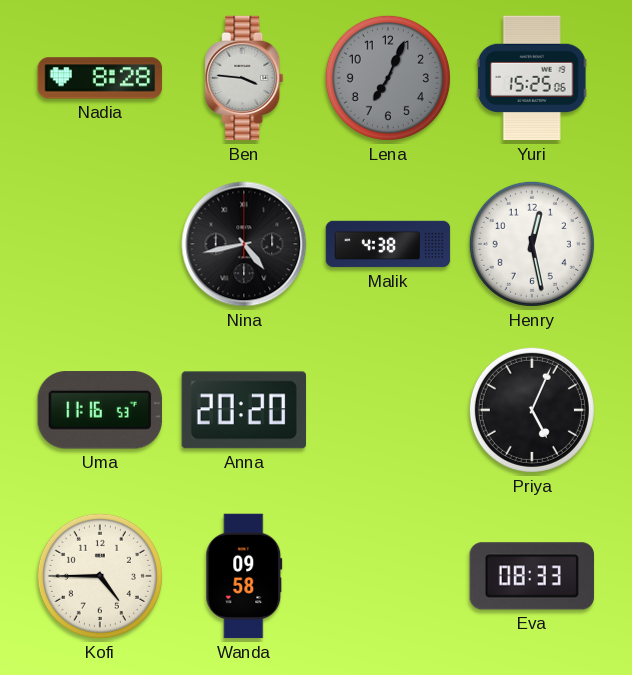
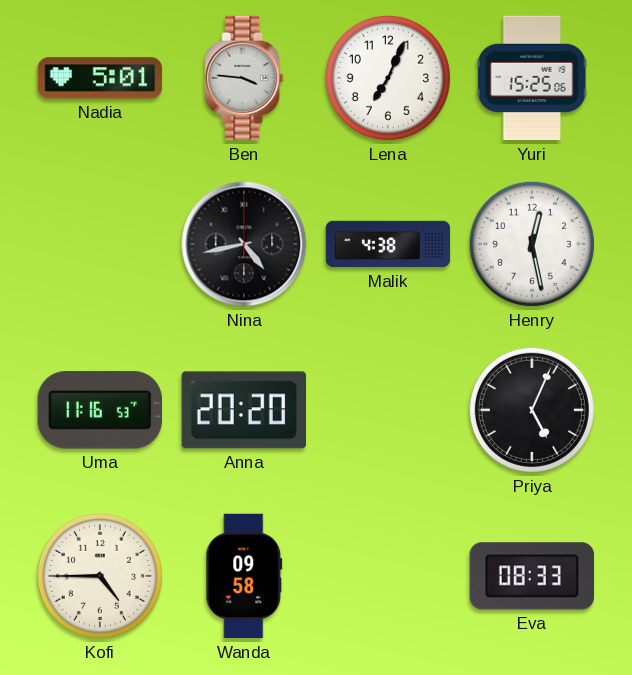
Nadia: 8:28 -> 5:01
Lena dial: grey -> white
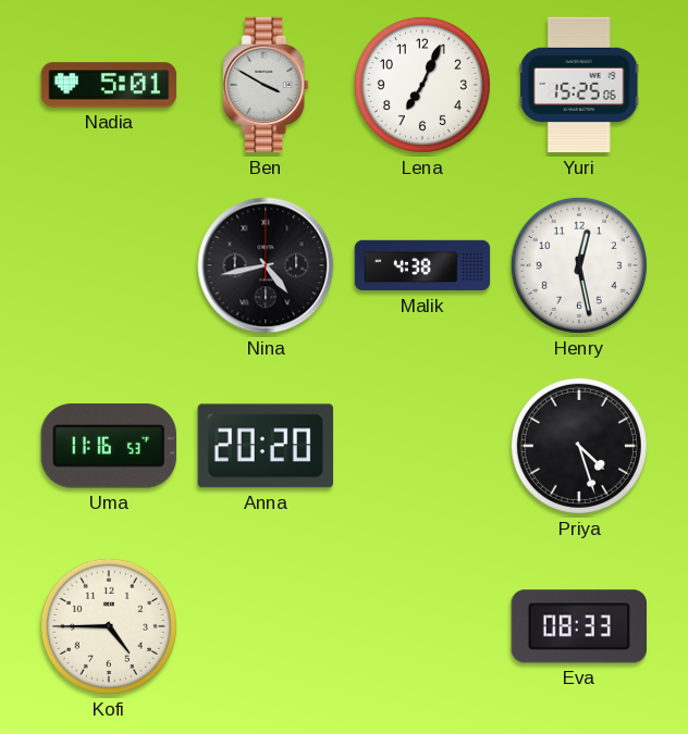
Ben: 3:46 -> 3:50
Priya: 5:04 -> 4:27
Wanda: 09:58 -> none
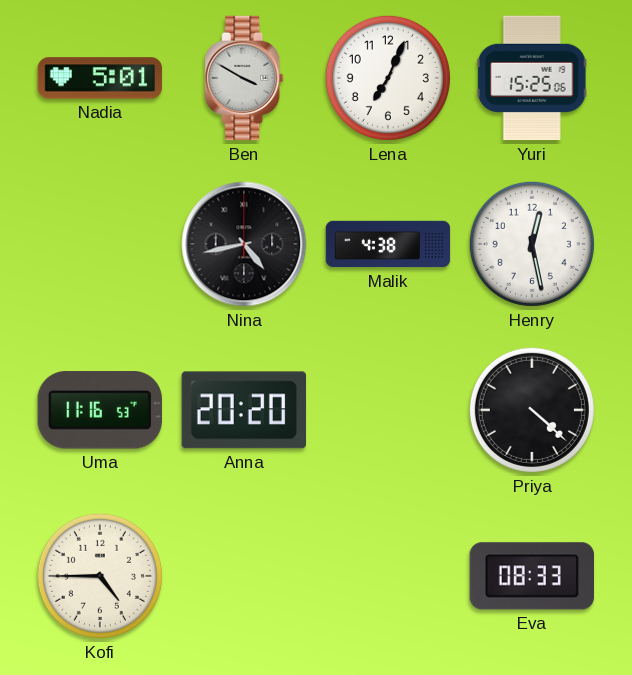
Priya: 4:27 -> 4:22
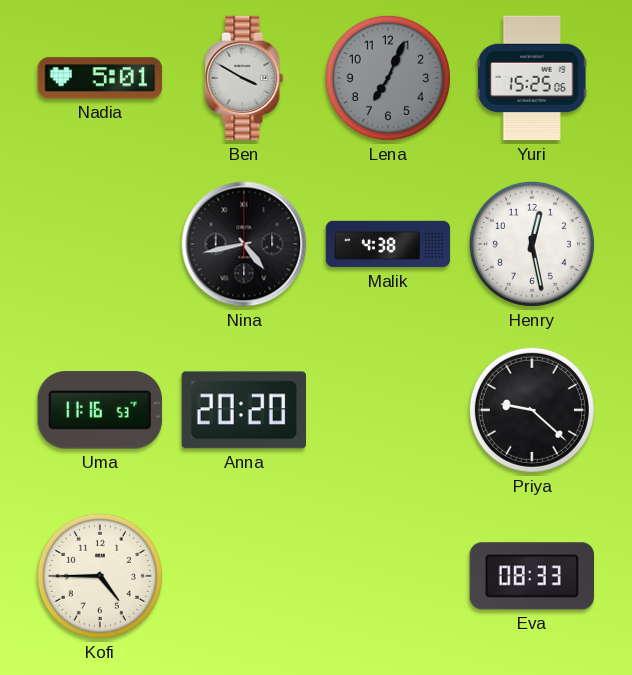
Lena dial: white -> grey
Priya: 4:22 -> 9:22
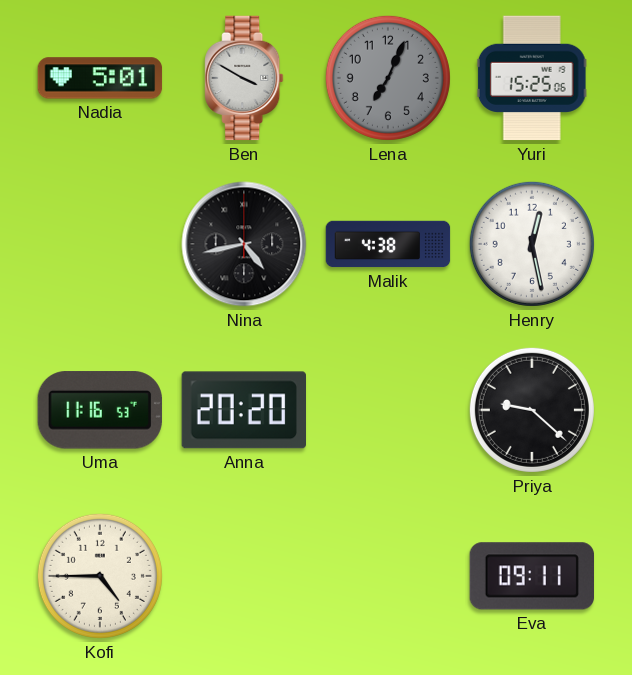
Eva: 08:33 -> 09:11
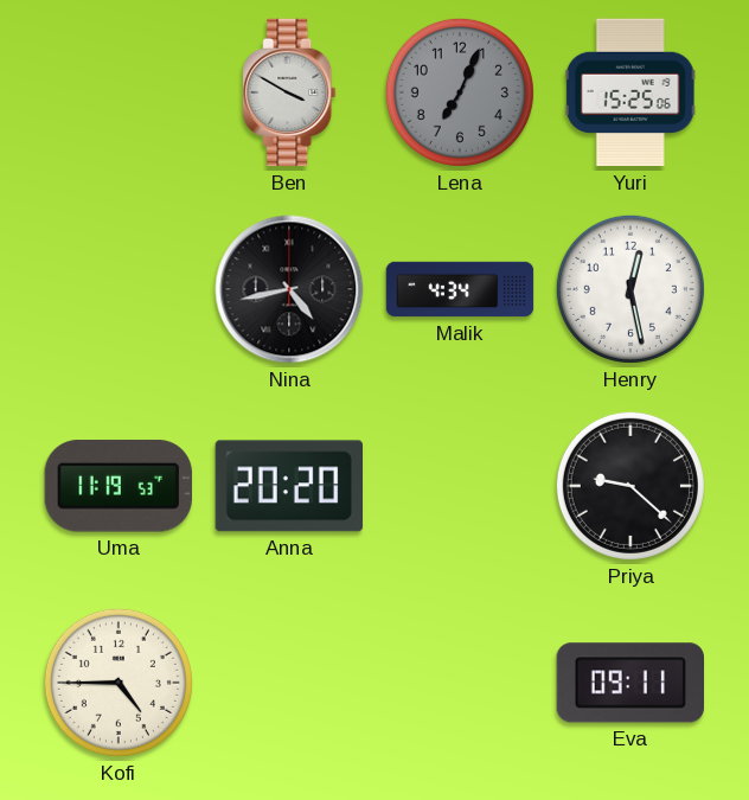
Nadia: 5:01 -> none
Malik: 4:38 -> 4:34
Uma: 11:16 -> 11:19
